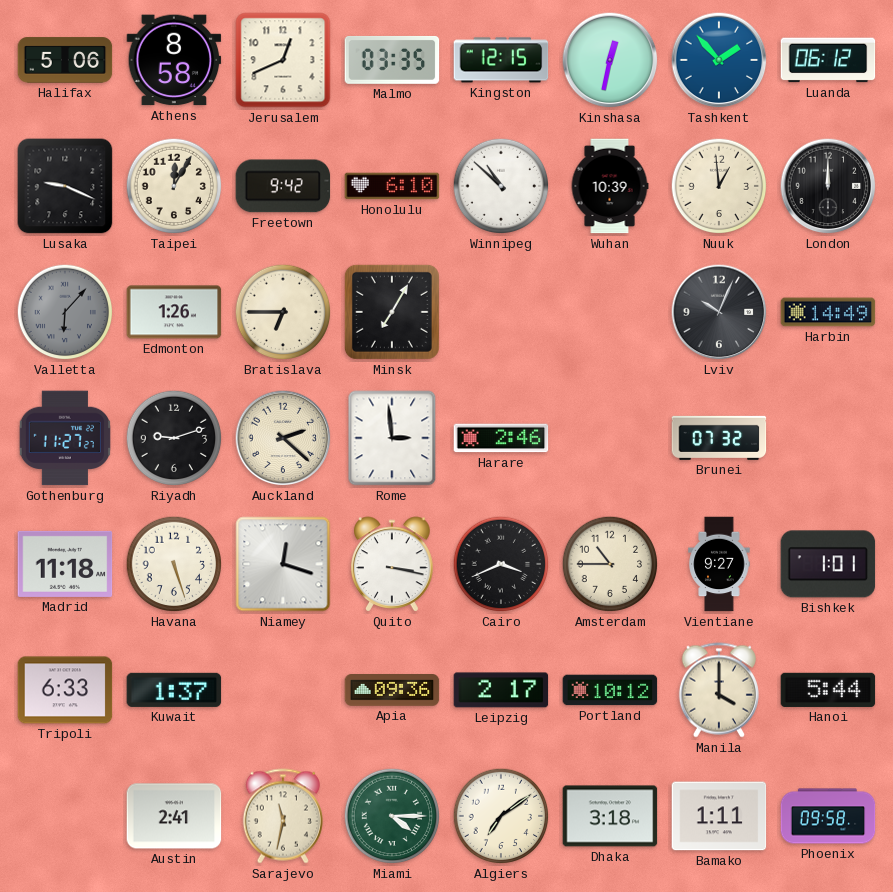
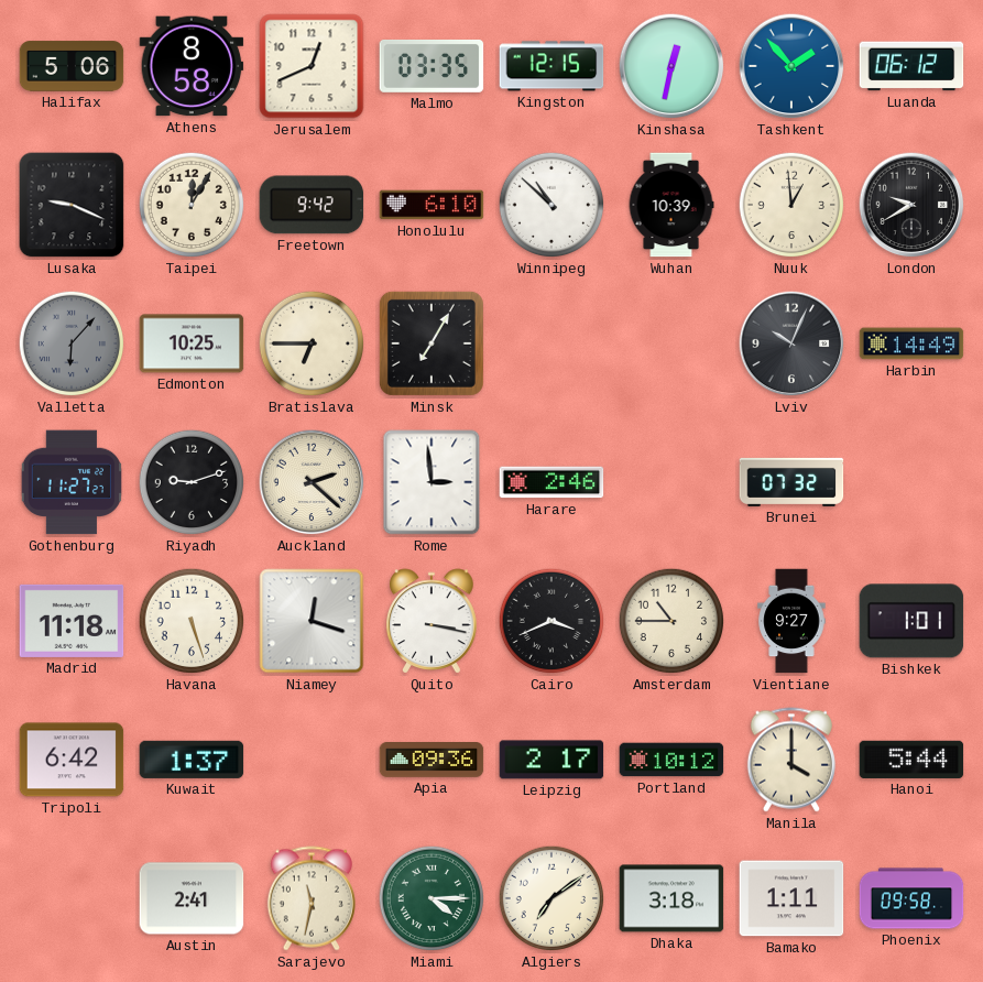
London: 12:00 -> 9:40
Edmonton: 1:26 -> 10:25
Tripoli: 6:33 -> 6:42
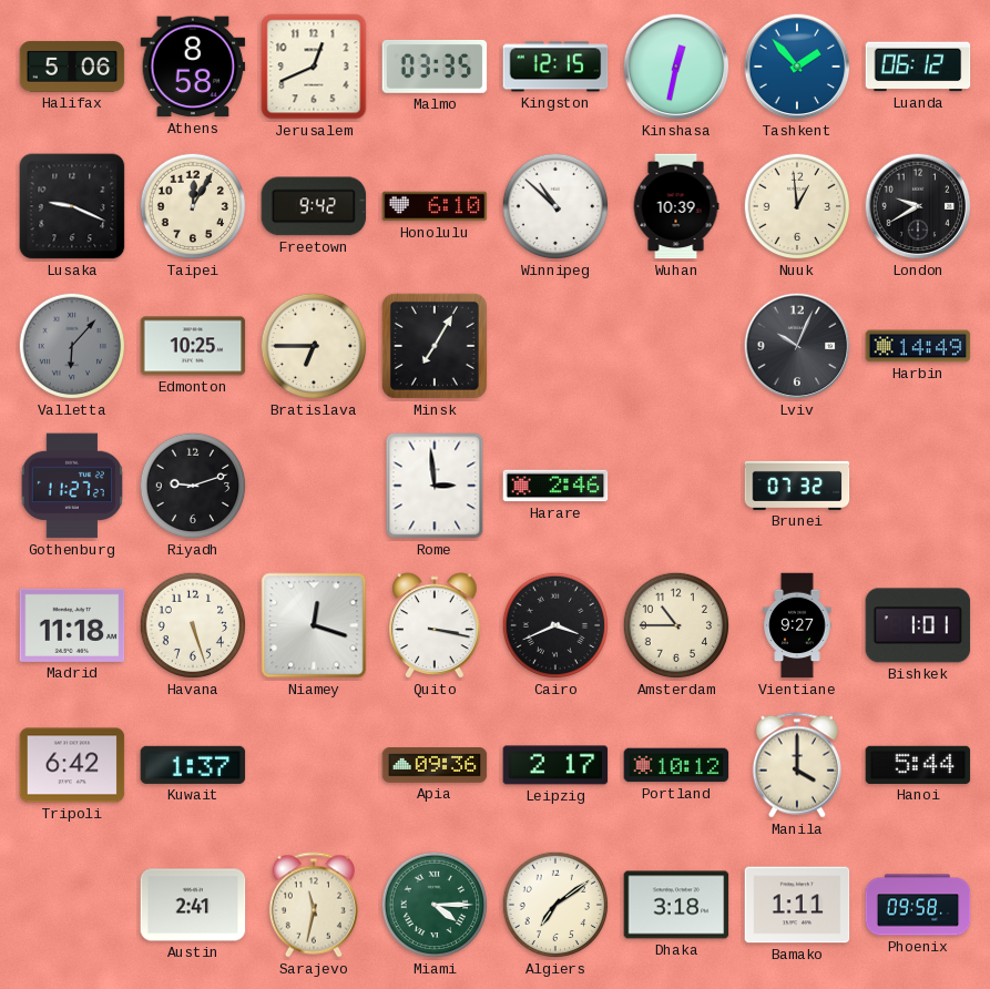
Auckland: 2:22 -> none
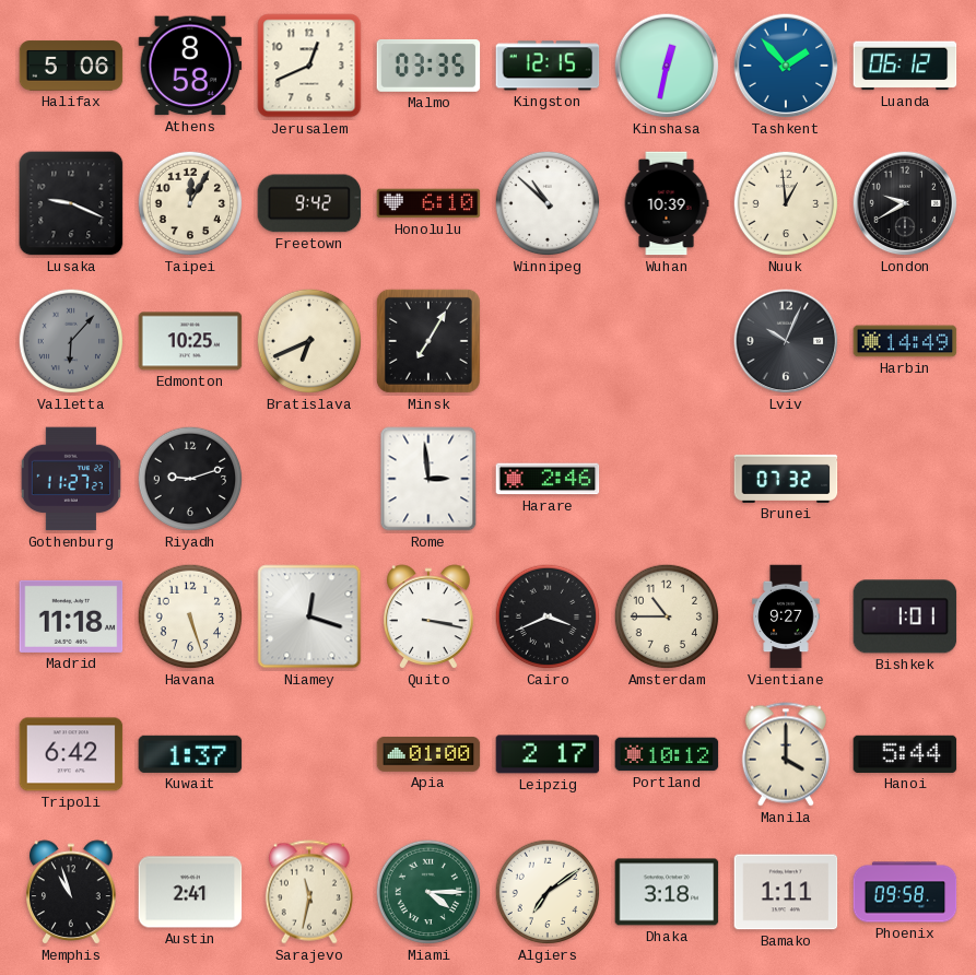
Bratislava: 6:45 -> 6:41
Apia: 09:36 -> 01:00
Memphis: none -> 10:57
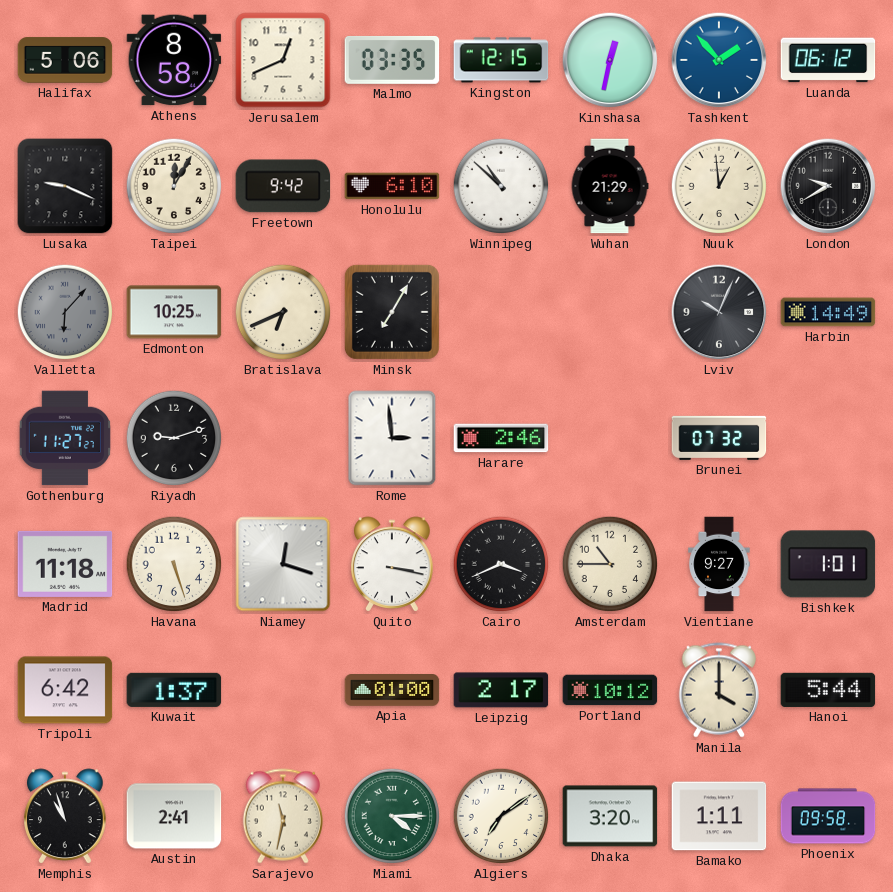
Wuhan: 10:39 -> 21:29
Dhaka: 3:18 -> 3:20
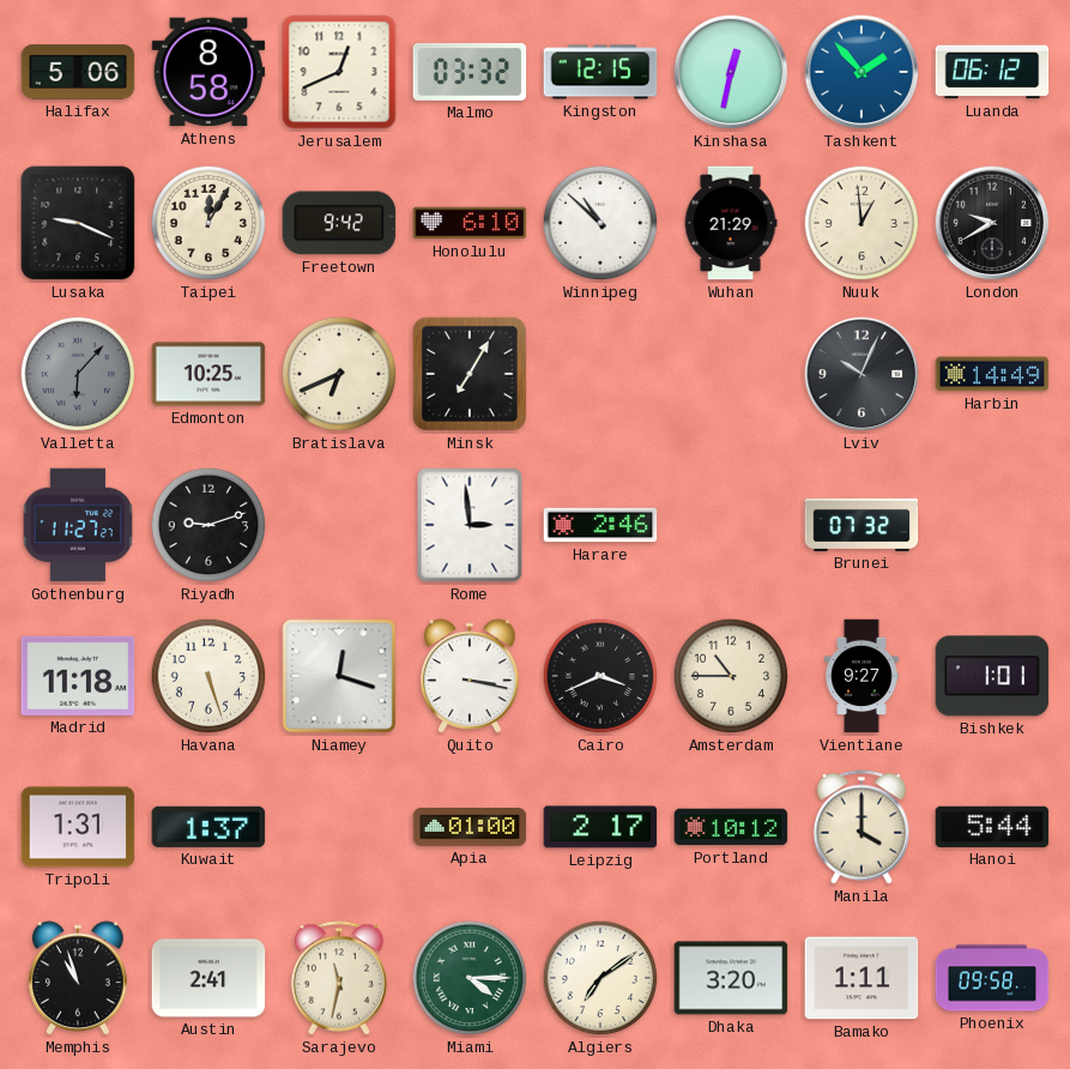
Malmo: 03:35 -> 03:32
Tripoli: 6:42 -> 1:31
